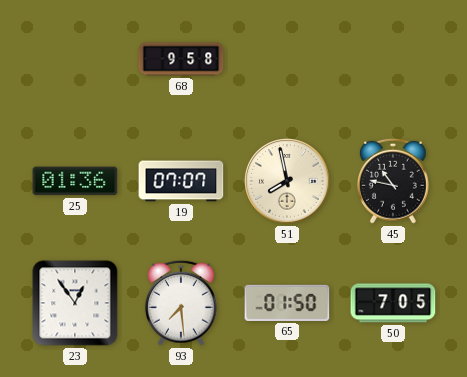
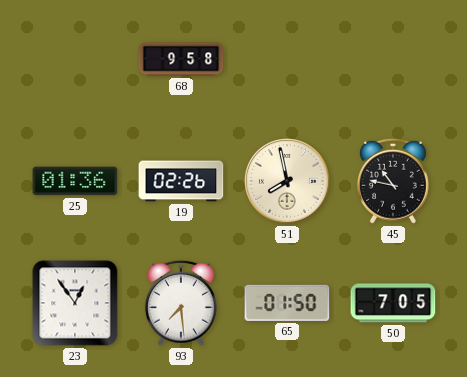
19: 07:07 -> 02:26
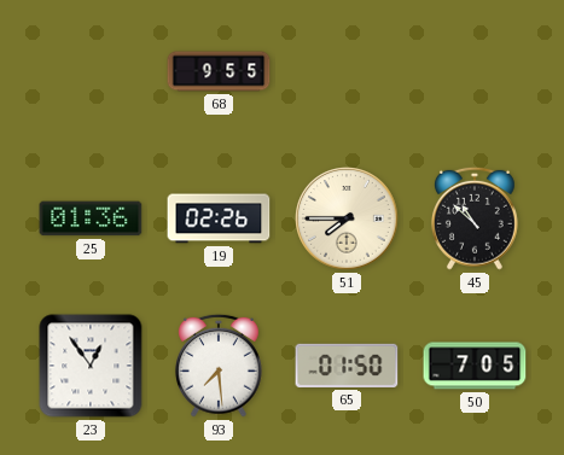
68: 9:58 -> 9:55
51: 7:58 -> 7:45
45: 10:47 -> 10:52
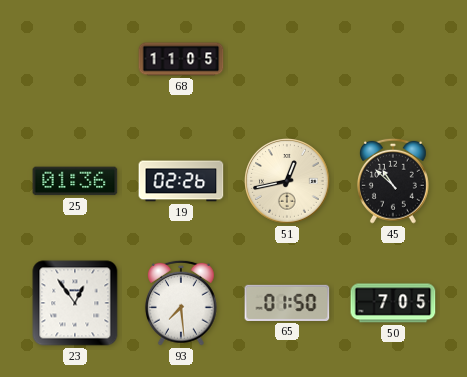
68: 9:55 -> 11:05
51: 7:45 -> 12:43
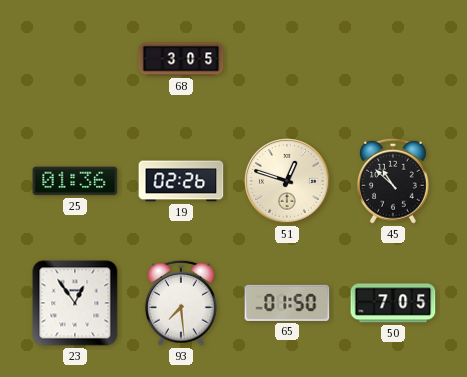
68: 11:05 -> 3:05
51: 12:43 -> 12:48
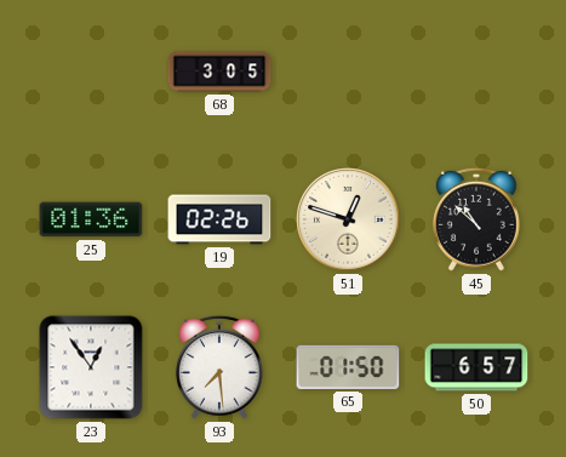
50: 7:05 -> 6:57
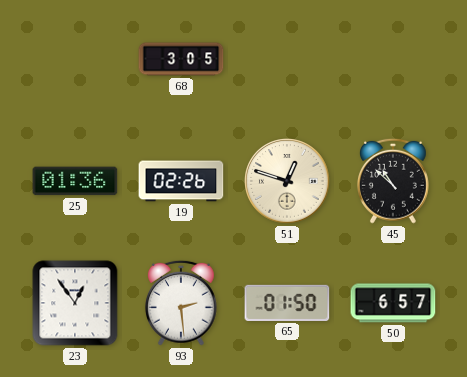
93: 7:29 -> 2:29
